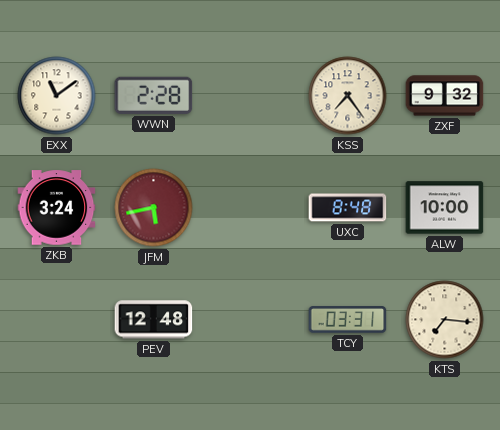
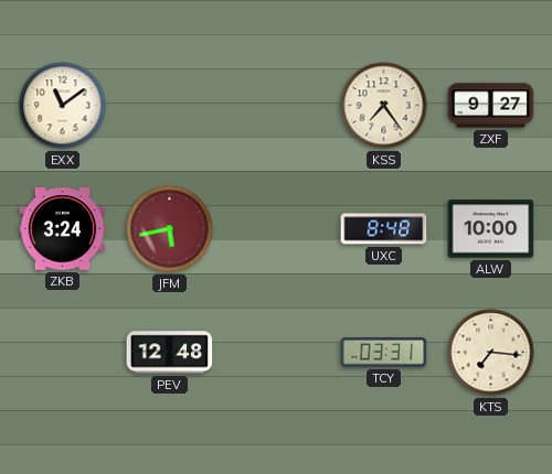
WWN: 2:28 -> none
ZXF: 9:32 -> 9:27
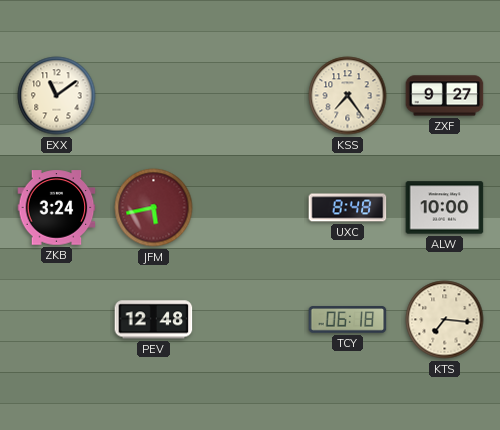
TCY: 03:31 -> 06:18
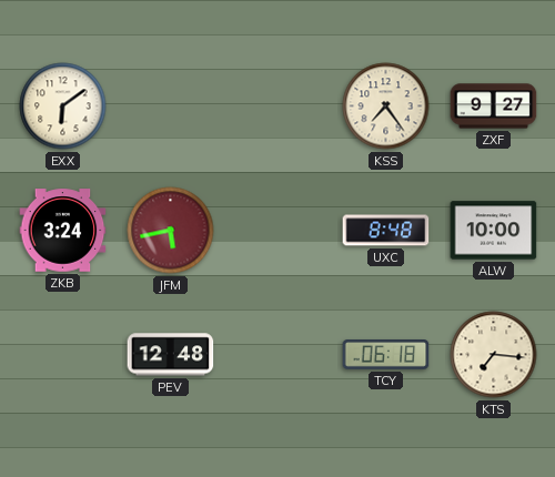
EXX: 11:09 -> 6:09
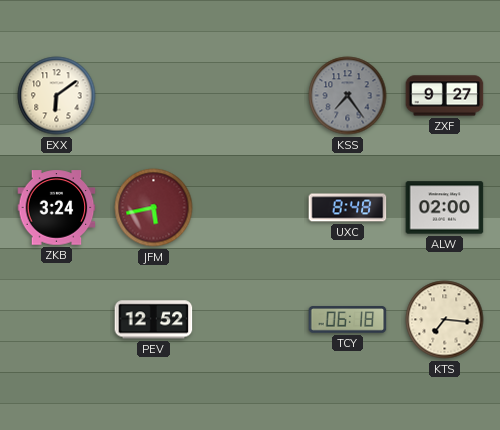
KSS dial: cream -> grey
ALW: 10:00 -> 02:00
PEV: 12:48 -> 12:52
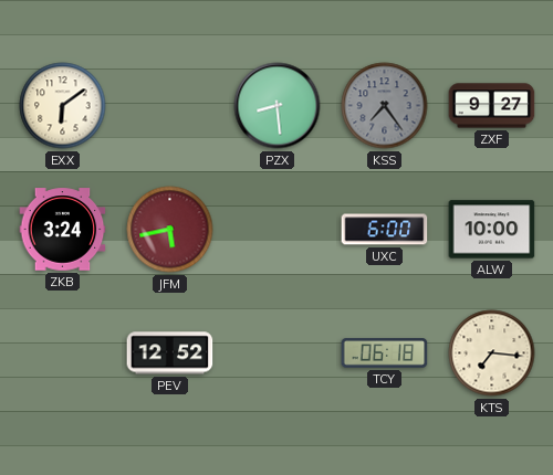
PZX: none -> 8:29
UXC: 8:48 -> 6:00
ALW: 02:00 -> 10:00
